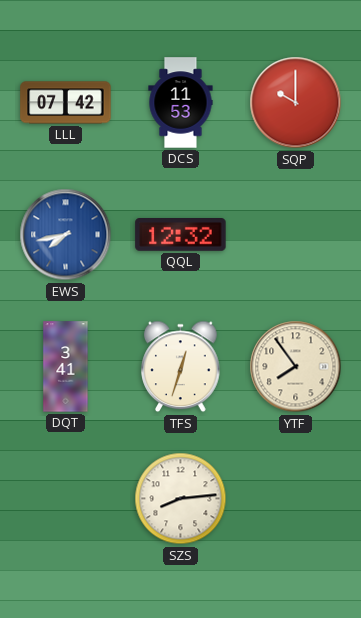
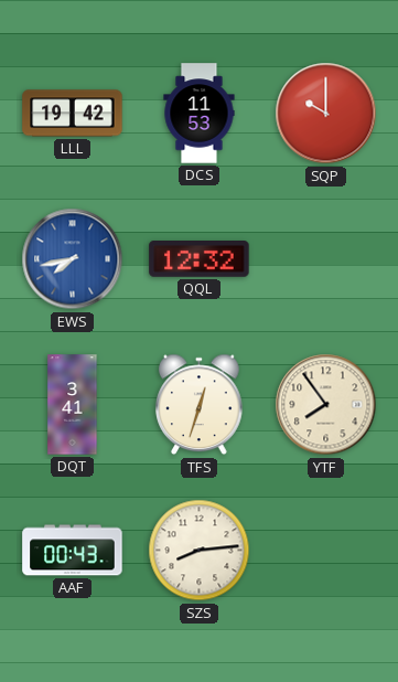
LLL: 07:42 -> 19:42
AAF: none -> 00:43
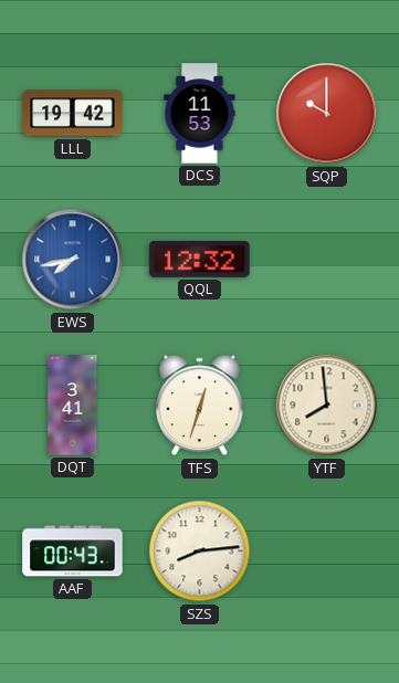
YTF: 7:54 -> 7:59
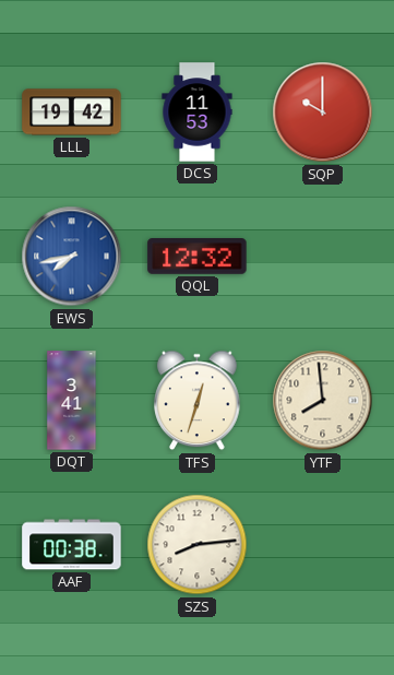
AAF: 00:43 -> 00:38
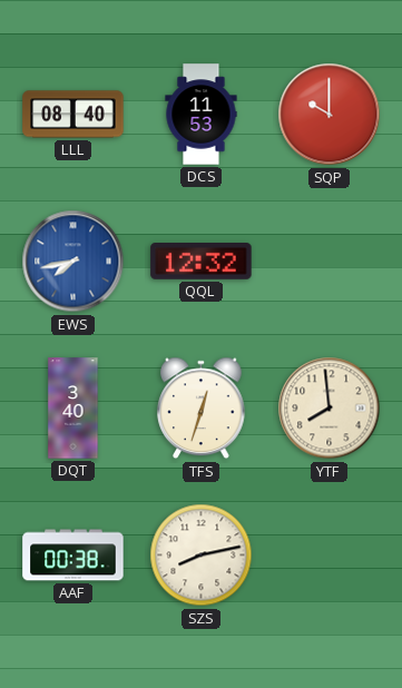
LLL: 19:42 -> 08:40
DQT: 3:41 -> 3:40
SZS: 8:14 -> 8:13
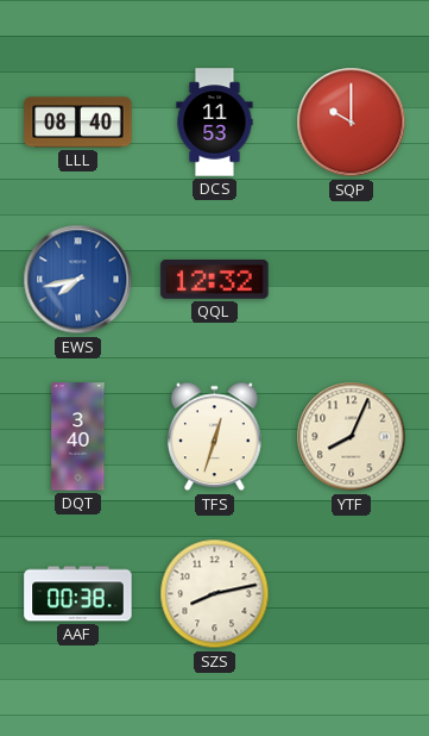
YTF: 7:59 -> 8:04
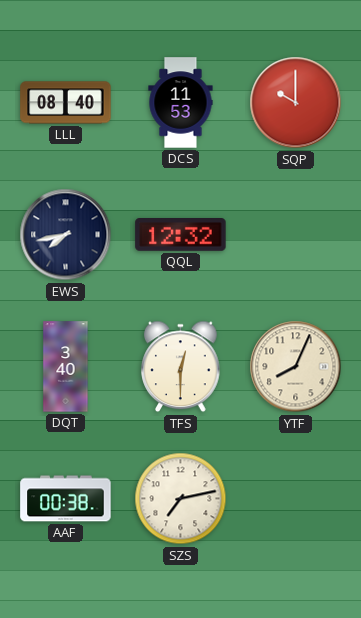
EWS dial: blue -> navy
TFS: 12:33 -> 12:30
SZS: 8:13 -> 7:13
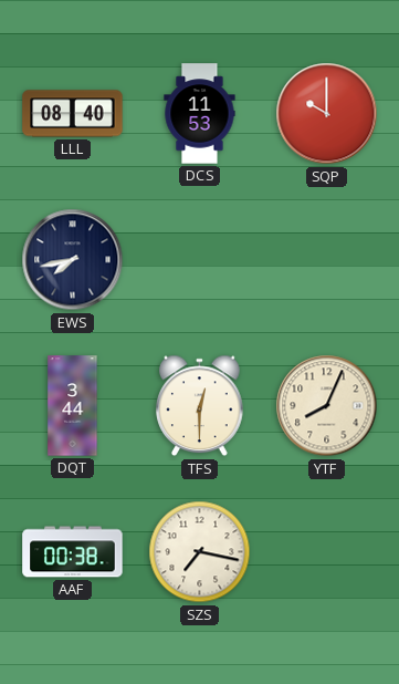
QQL: 12:32 -> none
DQT: 3:40 -> 3:44
SZS: 7:13 -> 7:17
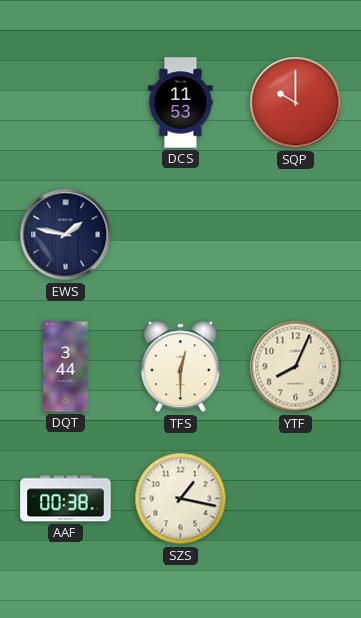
LLL: 08:40 -> none
EWS: 7:43 -> 1:47
SZS: 7:17 -> 1:17
